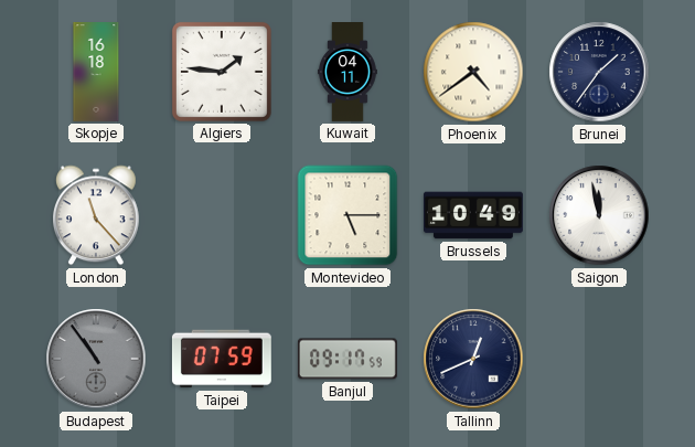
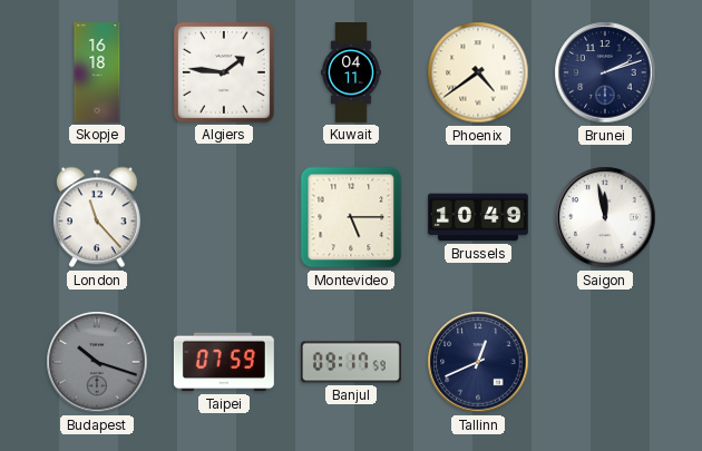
Brunei: 1:36 -> 2:12
Budapest: 10:54 -> 10:18
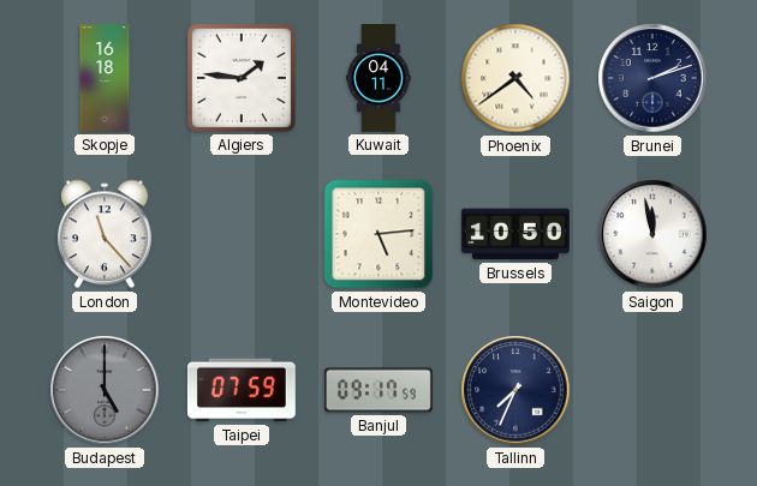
Montevideo: 5:15 -> 5:14
Brussels: 10:49 -> 10:50
Budapest: 10:18 -> 5:00
Tallinn: 12:41 -> 7:34
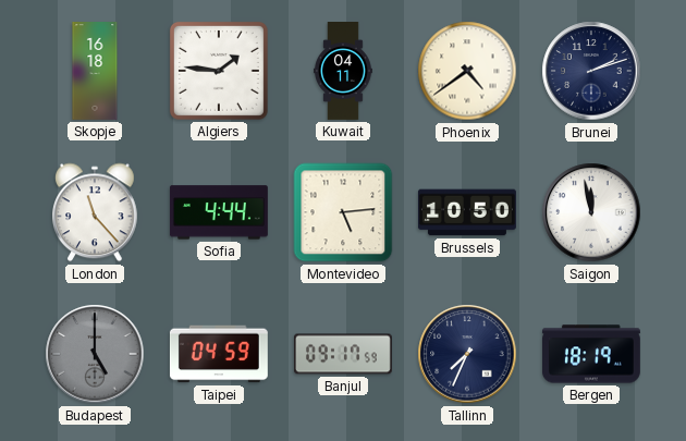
Sofia: none -> 4:44
Taipei: 07:59 -> 04:59
Bergen: none -> 18:19
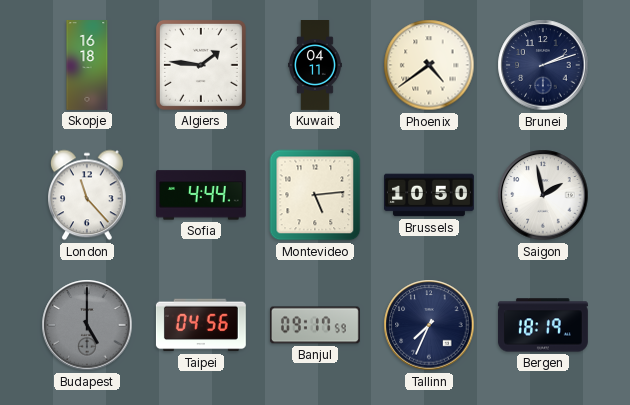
Saigon: 11:58 -> 1:58
Taipei: 04:59 -> 04:56
